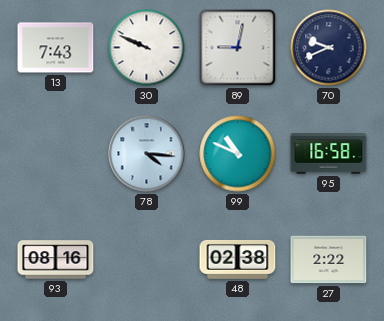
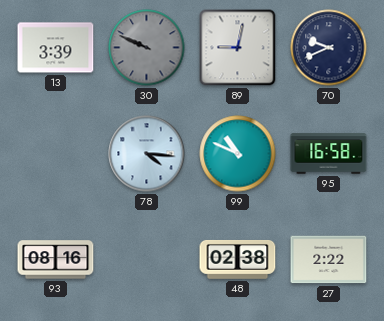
13: 7:43 -> 3:39
30 dial: white -> grey
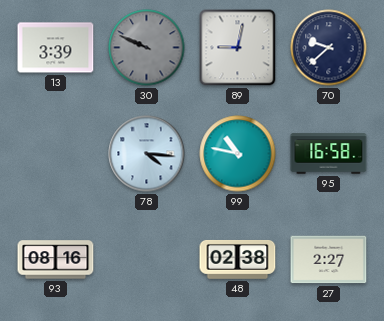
70: 9:41 -> 9:38
99: 10:49 -> 10:47
27: 2:22 -> 2:27
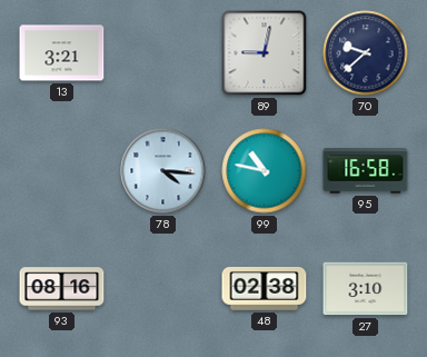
13: 3:39 -> 3:21
30: 9:49 -> none
27: 2:27 -> 3:10
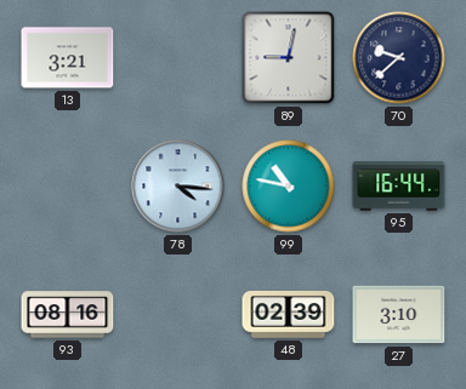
95: 16:58 -> 16:44
48: 02:38 -> 02:39
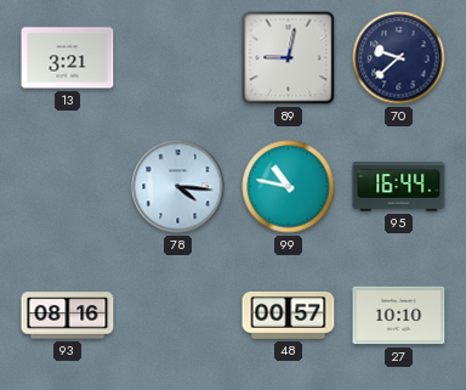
48: 02:39 -> 00:57
27: 3:10 -> 10:10
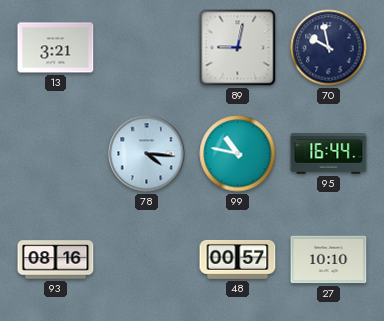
70: 9:38 -> 9:58
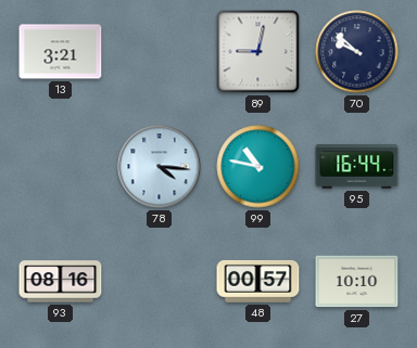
70: 9:58 -> 9:52
